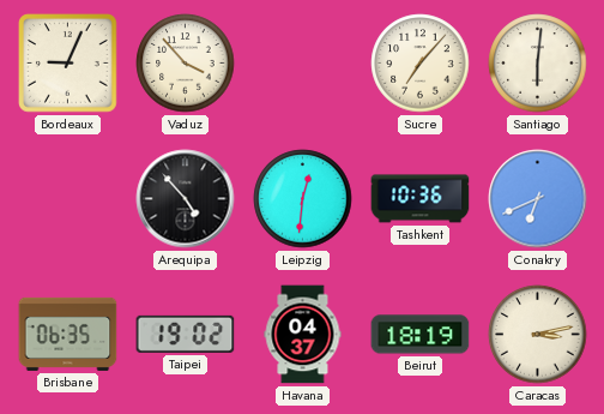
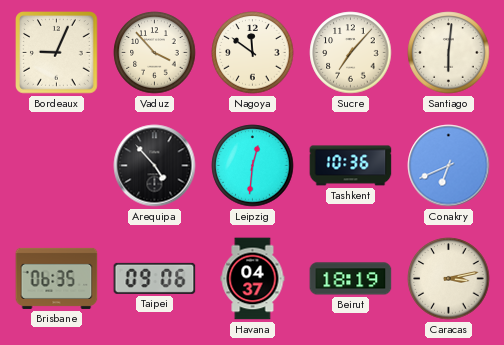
Nagoya: none -> 11:51
Taipei: 19:02 -> 09:06
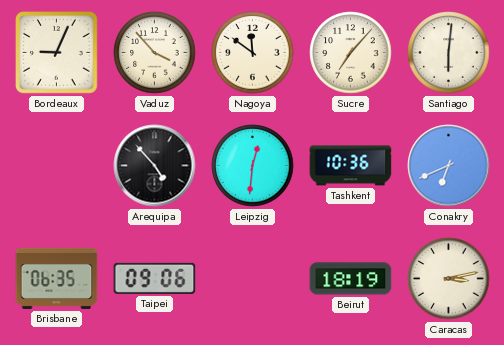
Havana: 04:37 -> none
